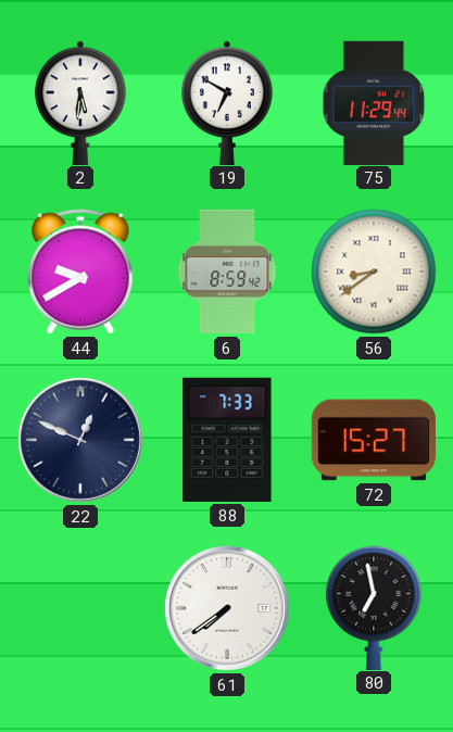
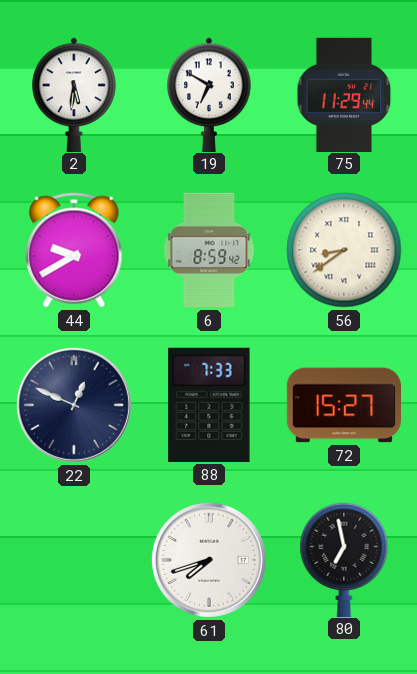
61: 7:39 -> 7:42
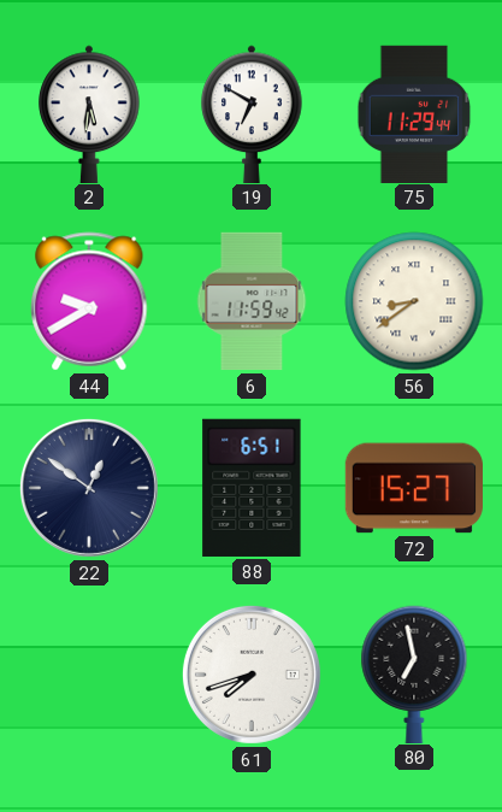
6: 8:59 -> 11:59
22: 12:49 -> 12:51
88: 7:33 -> 6:51
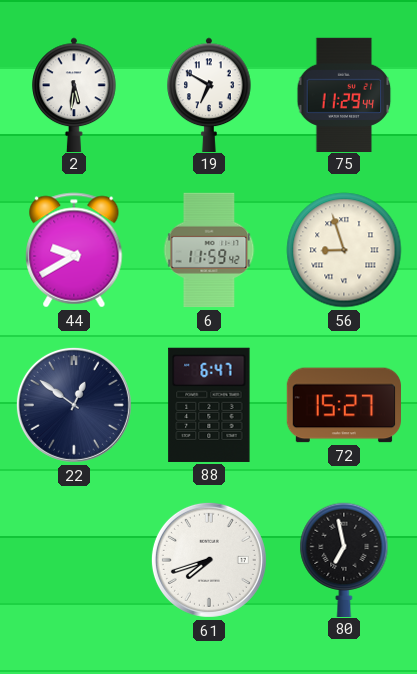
56: 8:39 -> 8:57
88: 6:51 -> 6:47
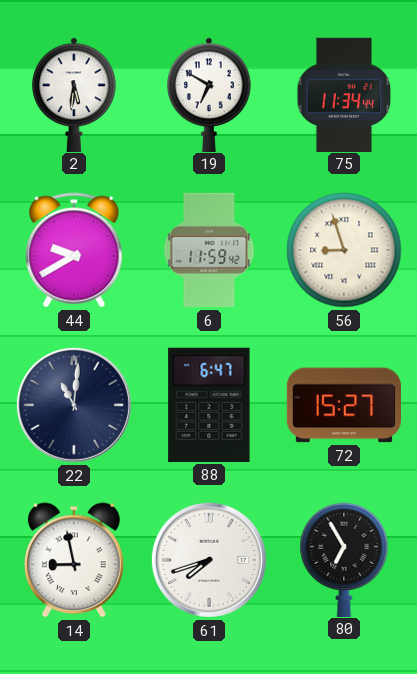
75: 11:29 -> 11:34
22: 12:51 -> 11:01
14: none -> 8:58
80: 6:58 -> 6:55
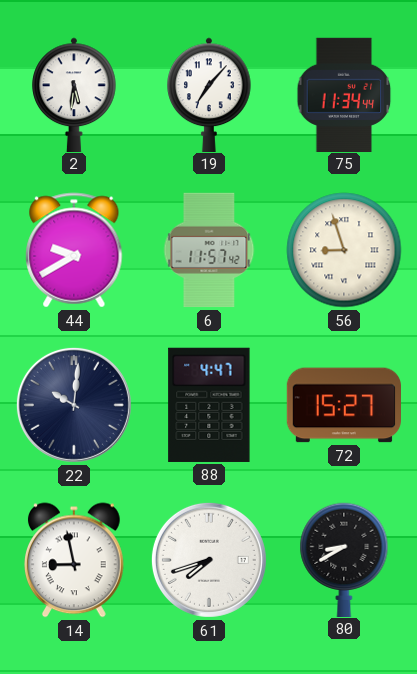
19: 6:50 -> 7:07
6: 11:59 -> 11:57
22: 11:01 -> 10:01
88: 6:47 -> 4:47
80: 6:55 -> 8:40
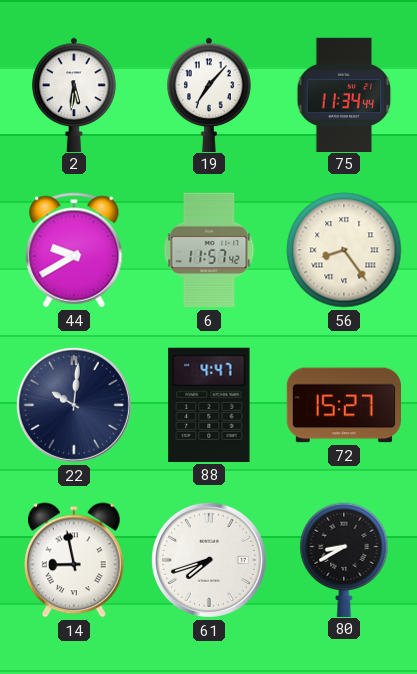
56: 8:57 -> 8:24
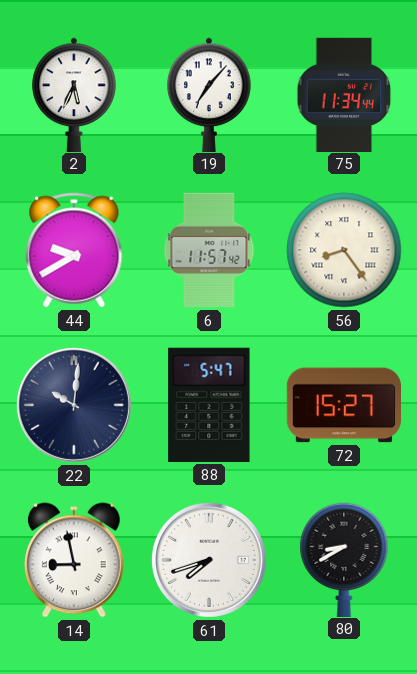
2: 5:31 -> 5:34
88: 4:47 -> 5:47
